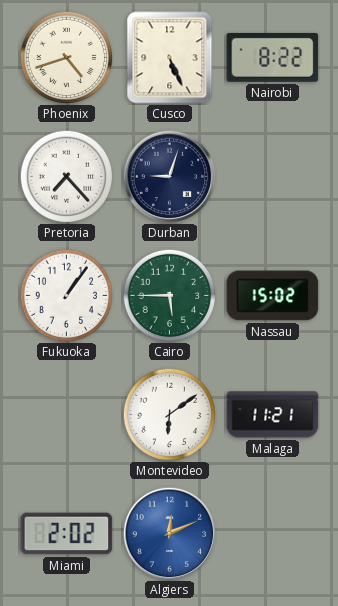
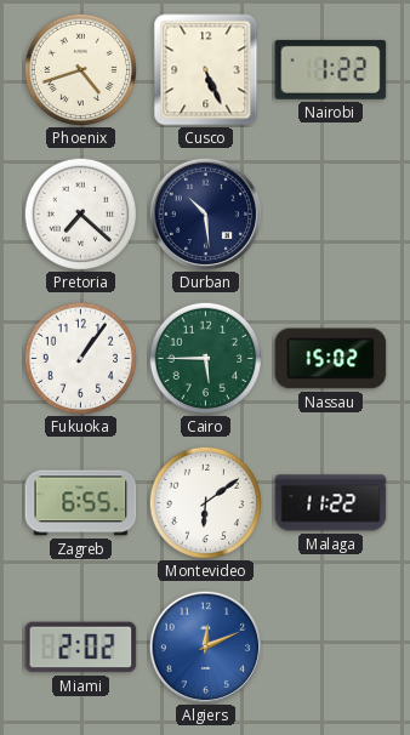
Nairobi: 8:22 -> 1:22
Pretoria: 7:23 -> 7:22
Durban: 9:03 -> 10:29
Zagreb: none -> 6:55
Malaga: 11:21 -> 11:22
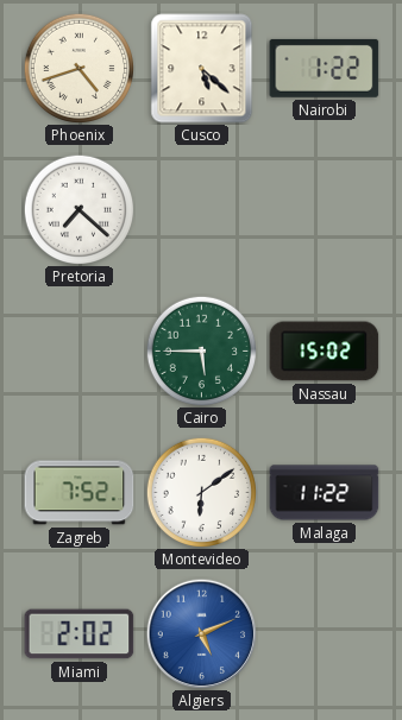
Cusco: 5:26 -> 5:22
Durban: 10:29 -> none
Fukuoka: 1:06 -> none
Zagreb: 6:55 -> 7:52
Algiers: 12:11 -> 5:11
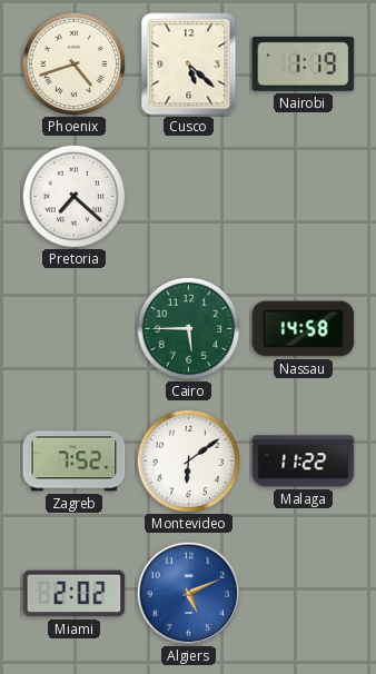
Nairobi: 1:22 -> 1:19
Nassau: 15:02 -> 14:58
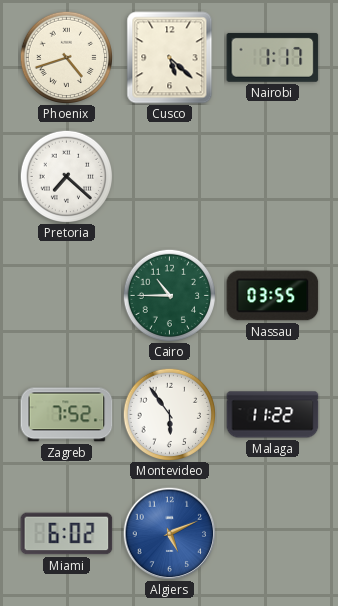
Nairobi: 1:19 -> 1:17
Cairo: 5:45 -> 10:45
Nassau: 14:58 -> 03:55
Montevideo: 6:09 -> 5:54
Miami: 2:02 -> 6:02
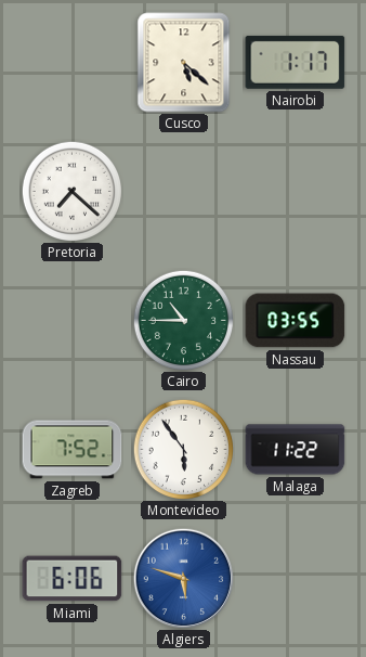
Phoenix: 4:42 -> none
Miami: 6:02 -> 6:06
Algiers: 5:11 -> 5:48
